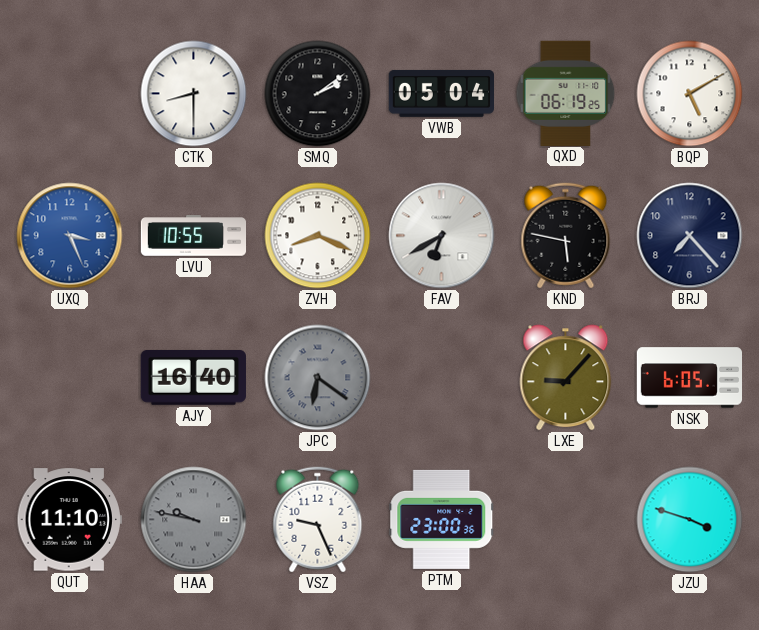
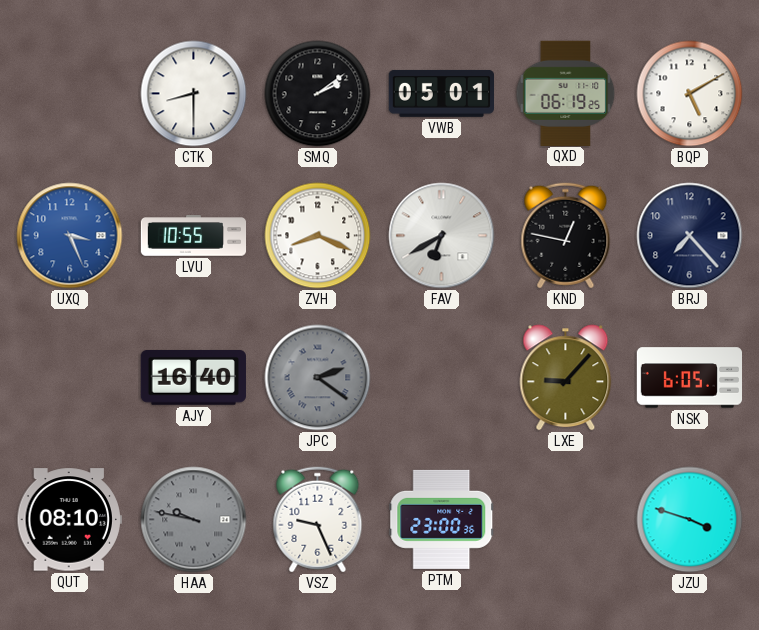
VWB: 05:04 -> 05:01
KND: 5:47 -> 12:47
JPC: 6:21 -> 2:21
QUT: 11:10 -> 08:10
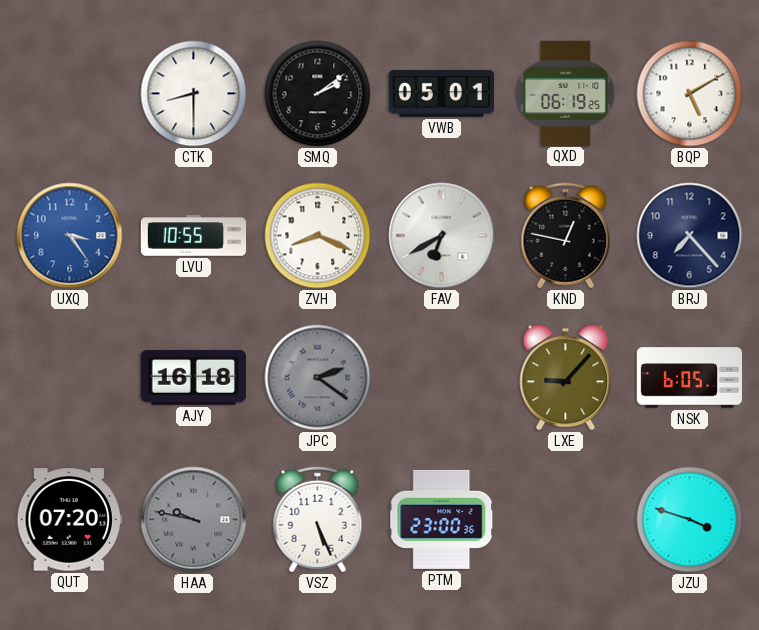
UXQ: 3:26 -> 3:24
AJY: 16:40 -> 16:18
QUT: 08:10 -> 07:20
VSZ: 9:26 -> 5:26
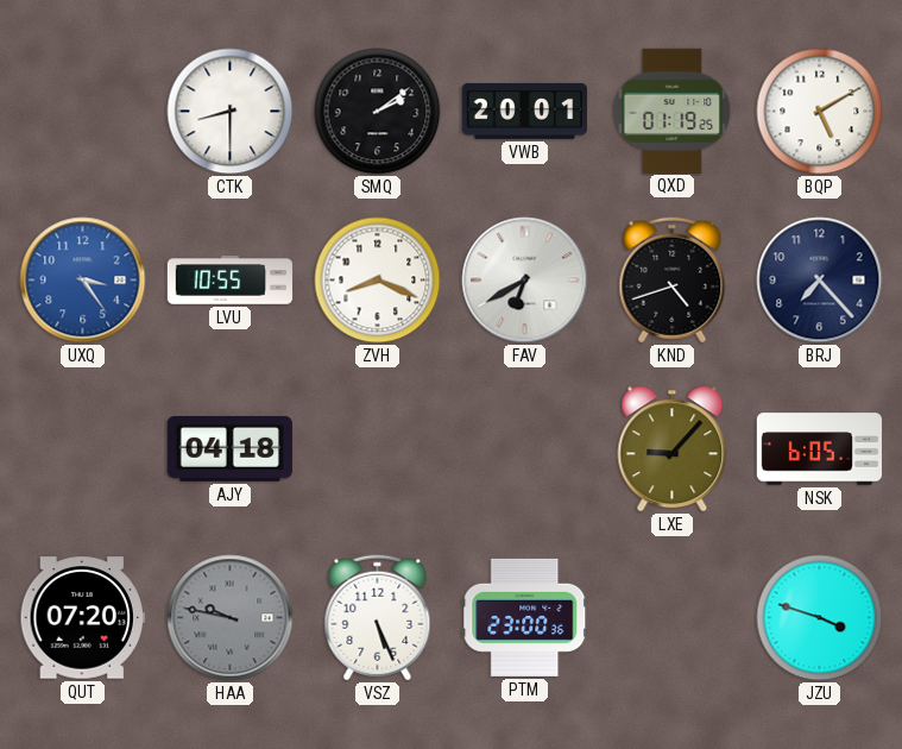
VWB: 05:01 -> 20:01
QXD: 06:19 -> 01:19
KND: 12:47 -> 4:42
AJY: 16:18 -> 04:18
JPC: 2:21 -> none
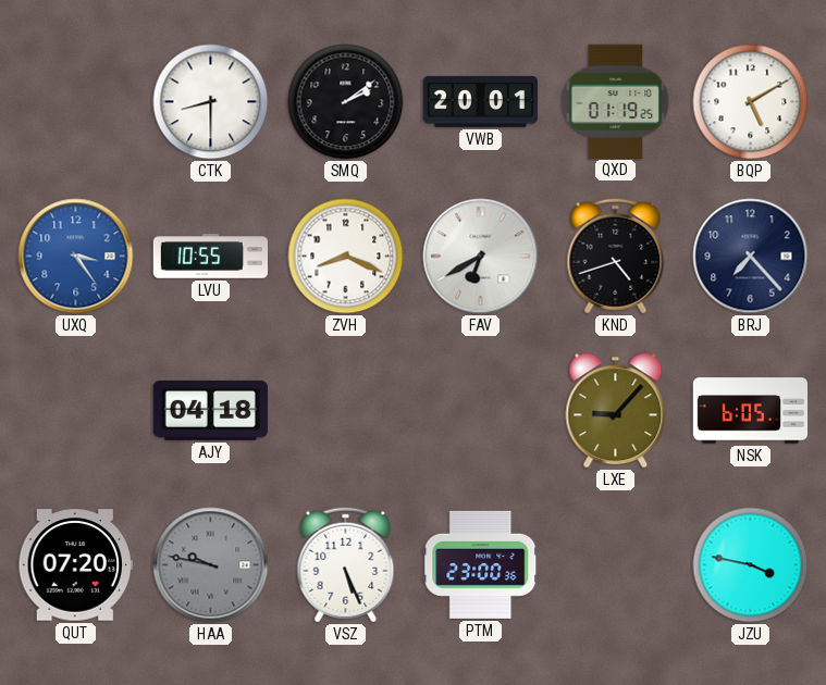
JZU: 3:48 -> 3:47
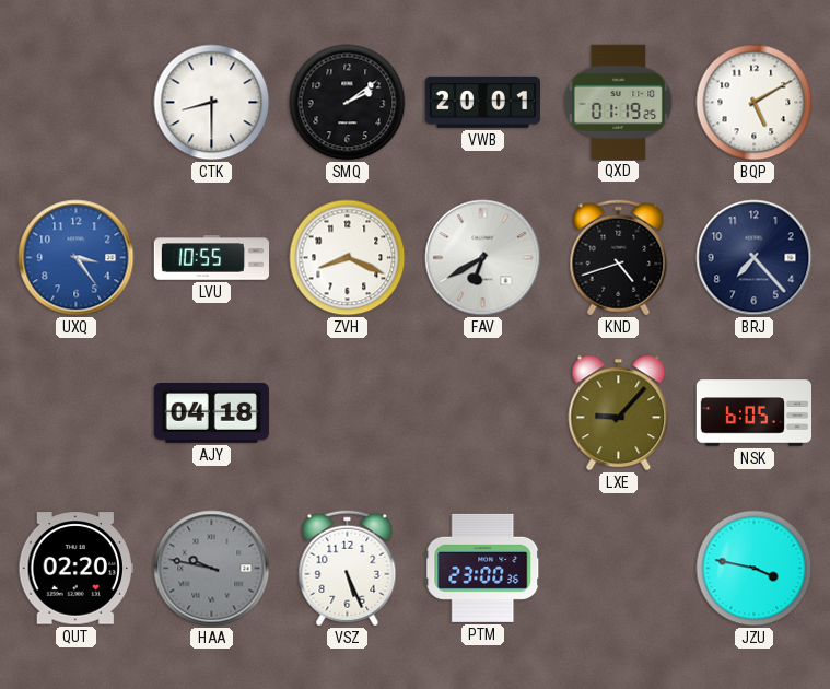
QUT: 07:20 -> 02:20
